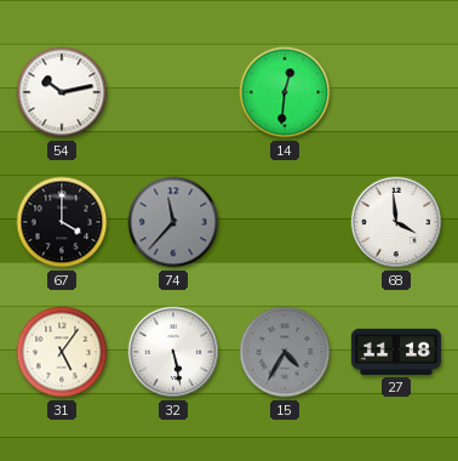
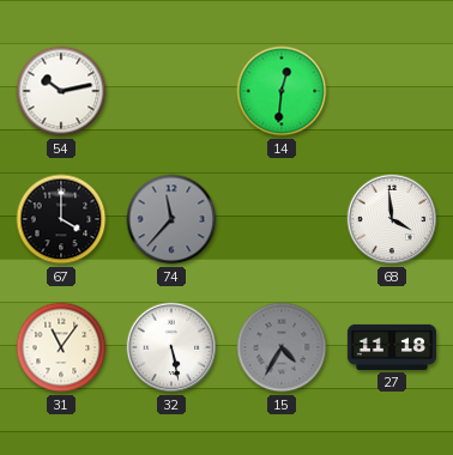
31: 5:06 -> 11:06
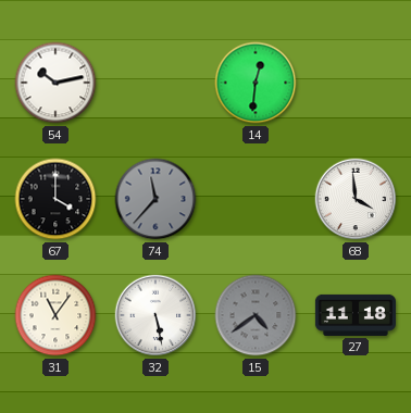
15: 4:35 -> 4:39
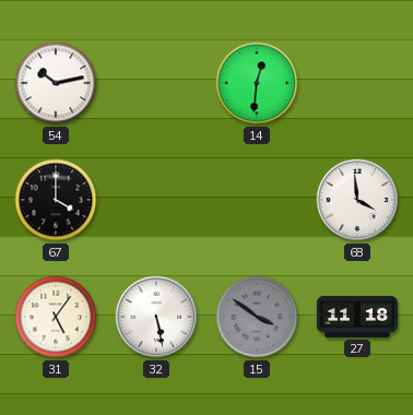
74: 11:37 -> none
31: 11:06 -> 5:06
15: 4:39 -> 3:51
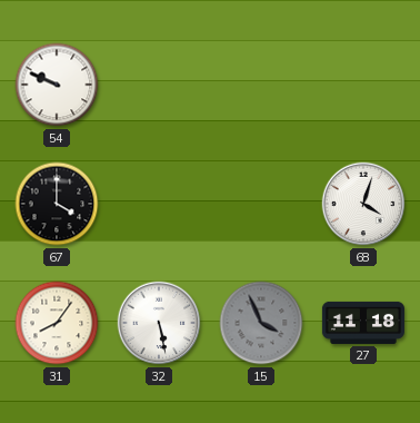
54: 10:13 -> 9:49
14: 12:31 -> none
68: 3:59 -> 4:03
31: 5:06 -> 8:06
15: 3:51 -> 3:56
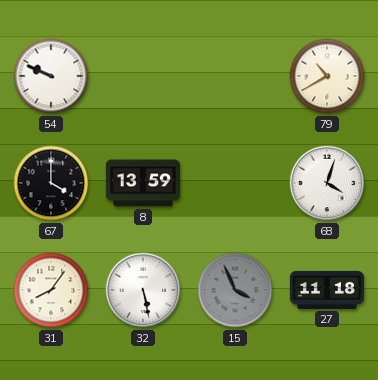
79: none -> 10:40
8: none -> 13:59
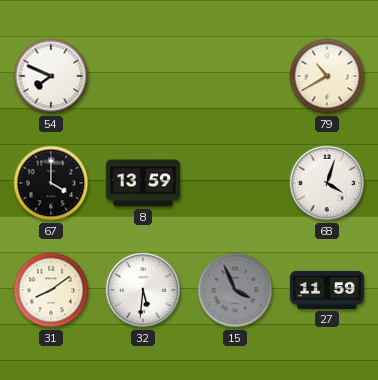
54: 9:49 -> 7:49
31: 8:06 -> 8:09
32: 5:28 -> 5:31
27: 11:18 -> 11:59
